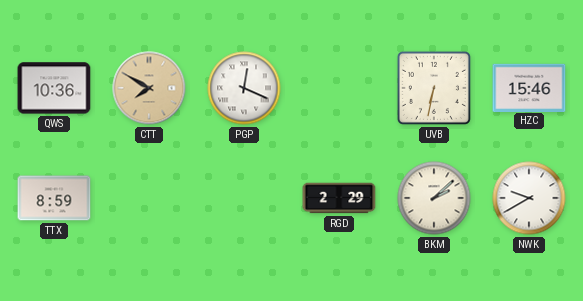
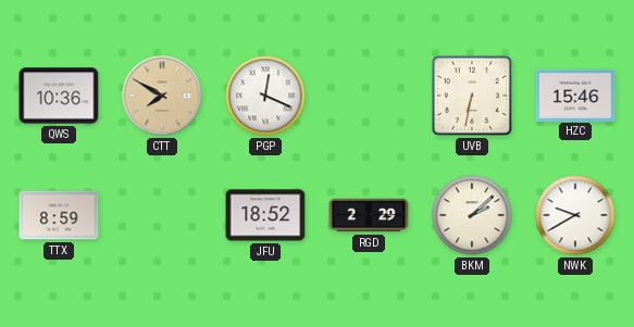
JFU: none -> 18:52
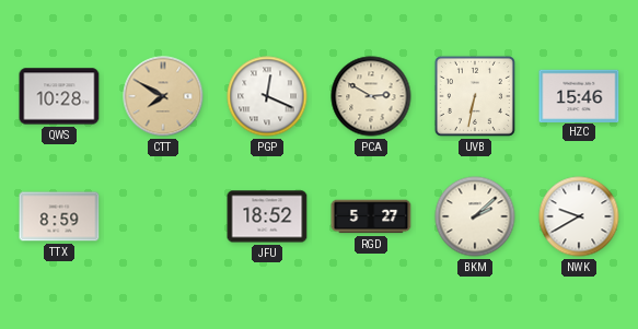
QWS: 10:36 -> 10:28
PCA: none -> 2:50
RGD: 2:29 -> 5:27
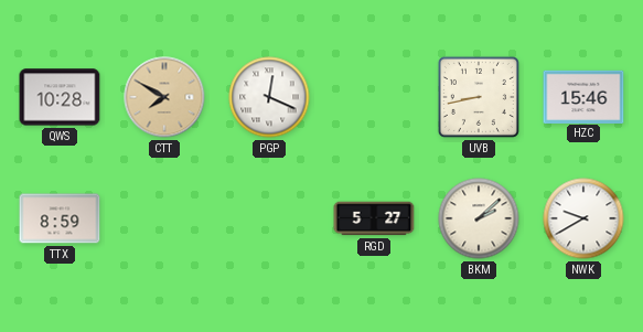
PCA: 2:50 -> none
UVB: 6:32 -> 8:43
JFU: 18:52 -> none
